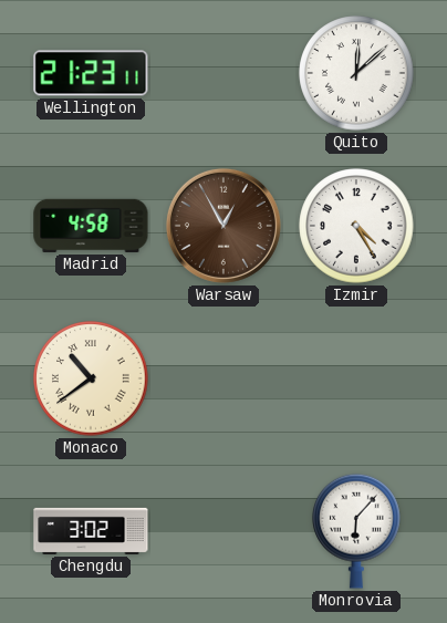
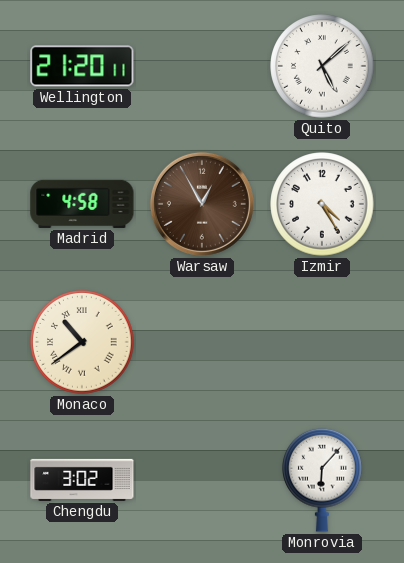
Wellington: 21:23 -> 21:20
Quito: 12:08 -> 5:08
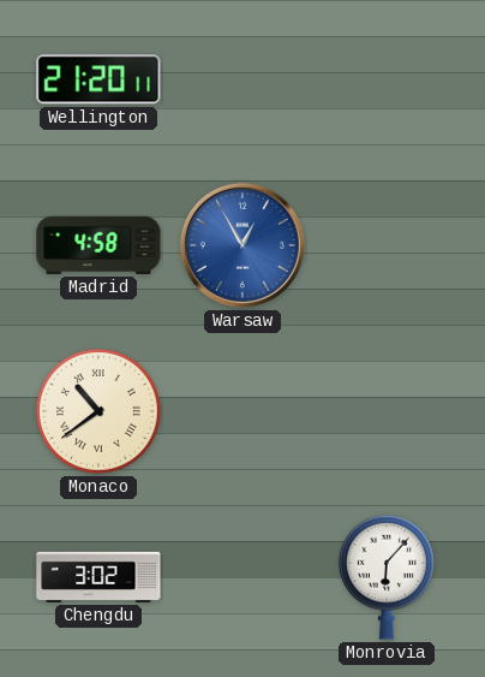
Quito: 5:08 -> none
Warsaw dial: brown -> blue
Izmir: 4:25 -> none
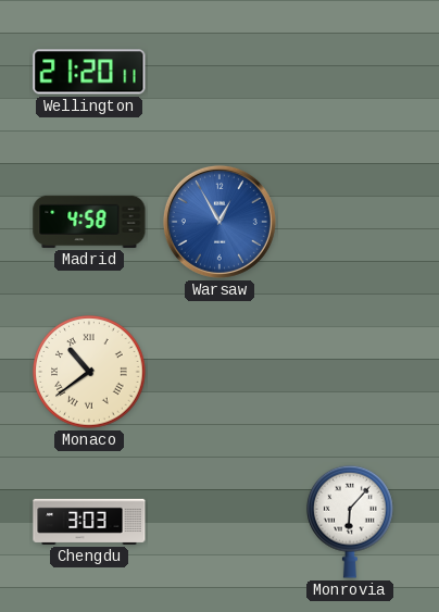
Chengdu: 3:02 -> 3:03
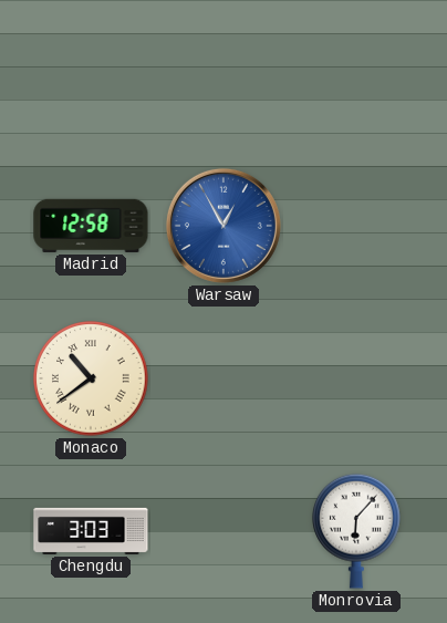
Wellington: 21:20 -> none
Madrid: 4:58 -> 12:58
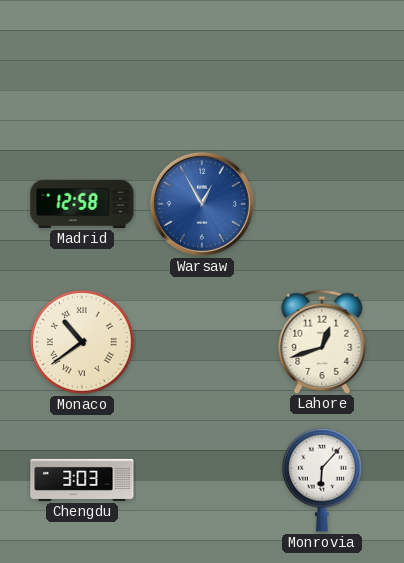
Lahore: none -> 12:42
